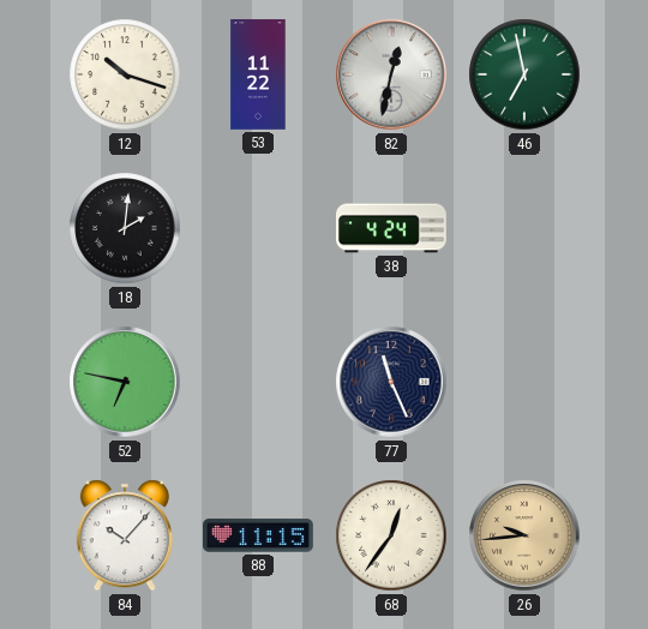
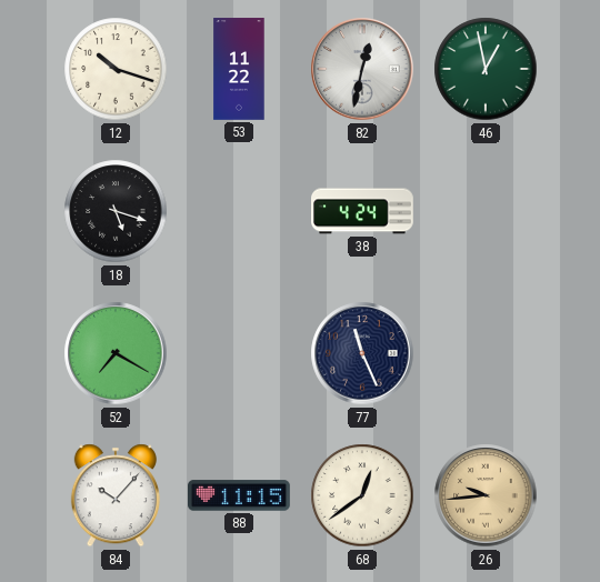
46: 6:58 -> 12:58
18: 2:01 -> 5:18
52: 6:47 -> 7:20
68: 12:36 -> 12:39
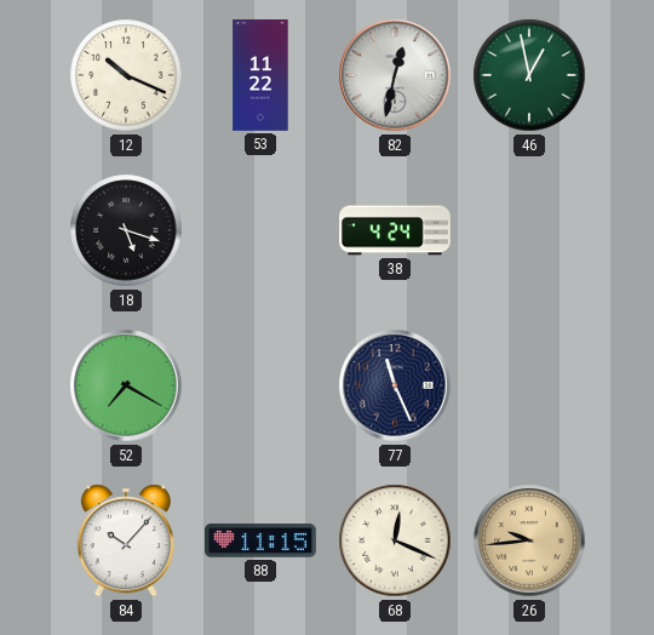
12: 10:18 -> 10:19
68: 12:39 -> 12:19
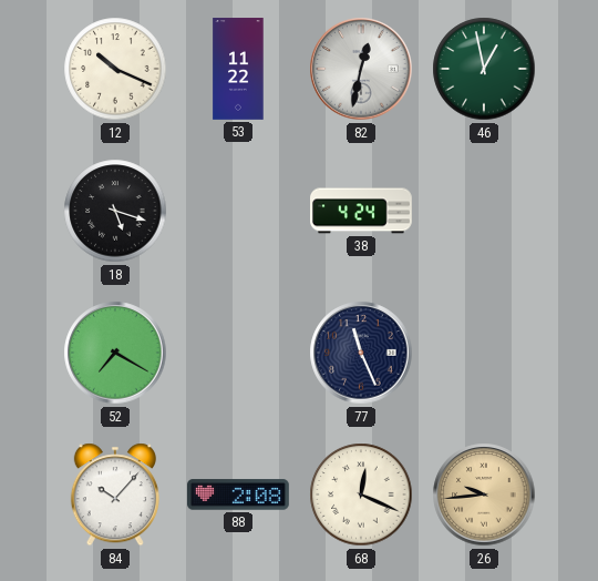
88: 11:15 -> 2:08
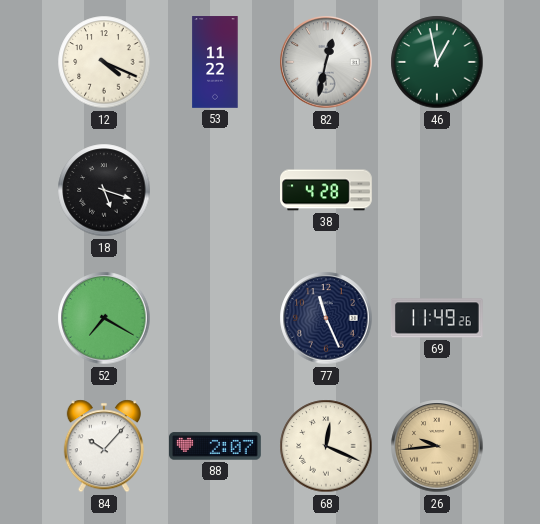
12: 10:19 -> 4:19
38: 4:24 -> 4:28
69: none -> 11:49
88: 2:08 -> 2:07
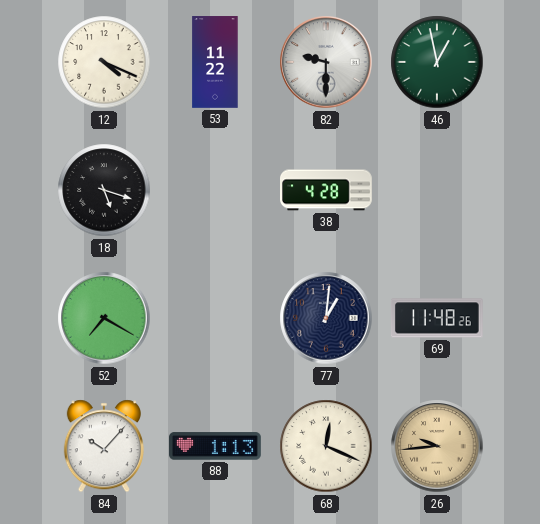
82: 12:32 -> 9:30
77: 11:26 -> 1:01
69: 11:49 -> 11:48
88: 2:07 -> 1:13
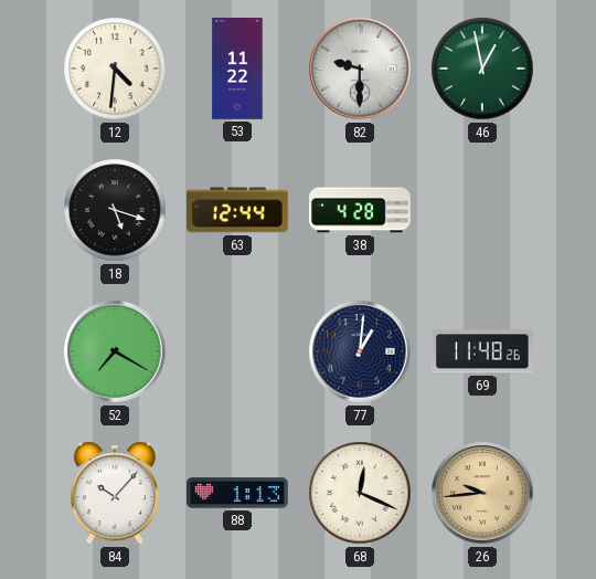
12: 4:19 -> 4:31
63: none -> 12:44
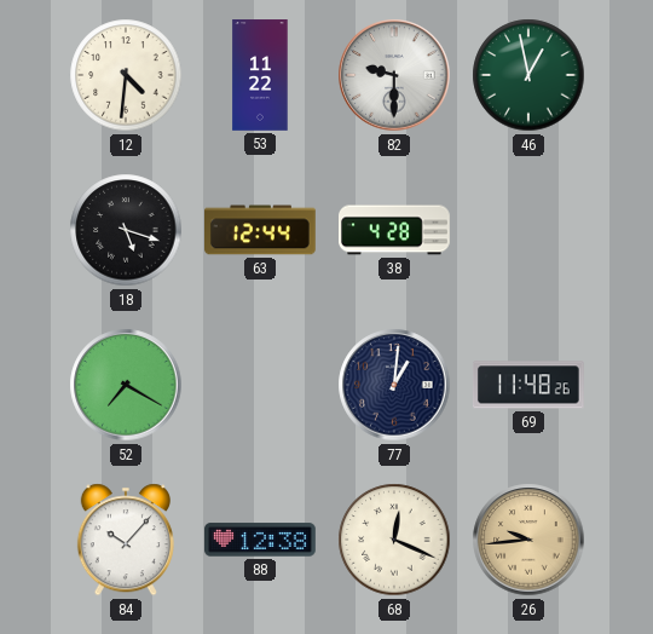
88: 1:13 -> 12:38
